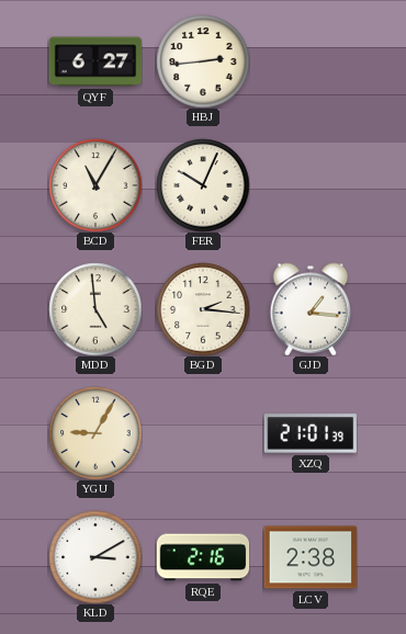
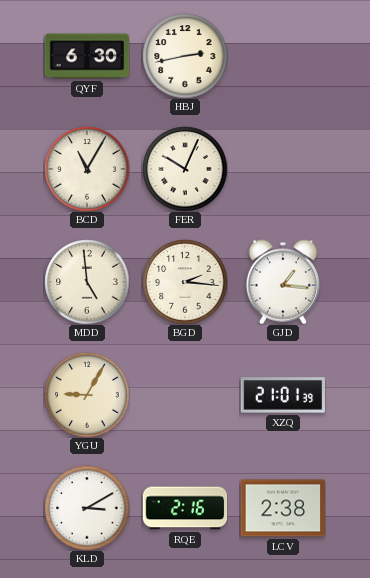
QYF: 6:27 -> 6:30
HBJ: 2:44 -> 2:43
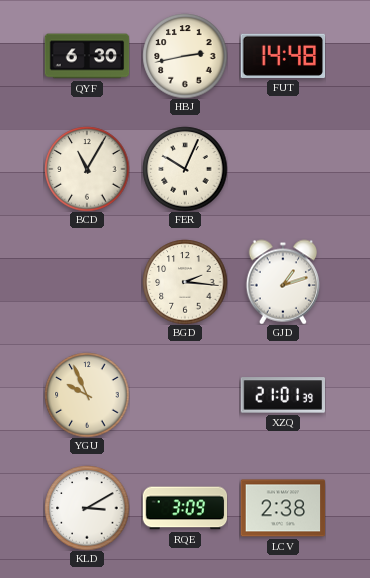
FUT: none -> 14:48
MDD: 4:59 -> none
GJD: 1:16 -> 1:12
YGU: 9:05 -> 9:56
RQE: 2:16 -> 3:09
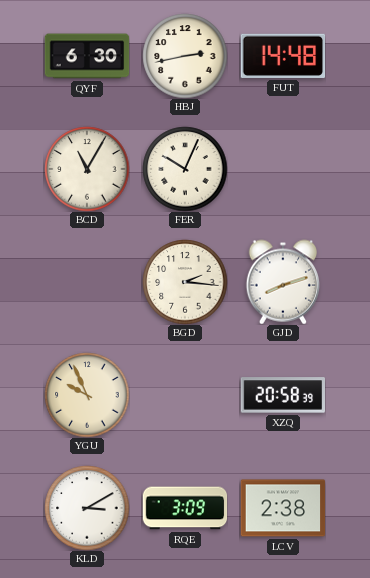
GJD: 1:12 -> 8:12
XZQ: 21:01 -> 20:58
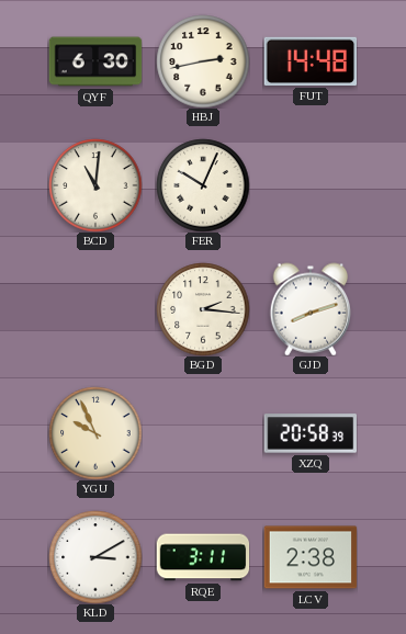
BCD: 11:05 -> 11:01
RQE: 3:09 -> 3:11
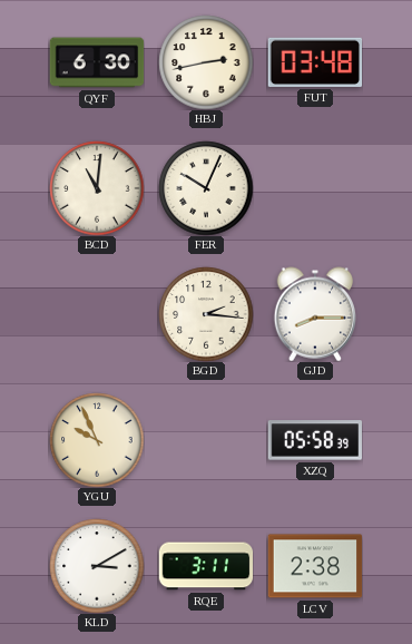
FUT: 14:48 -> 03:48
GJD: 8:12 -> 8:15
XZQ: 20:58 -> 05:58
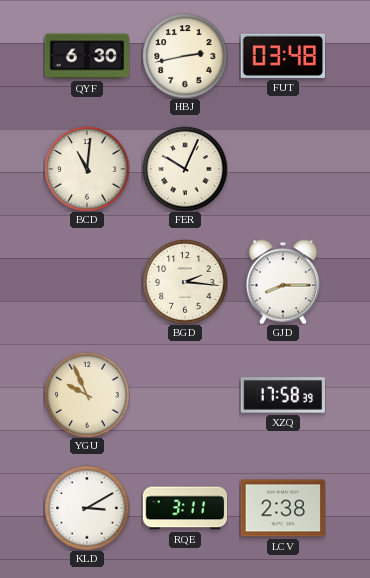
XZQ: 05:58 -> 17:58
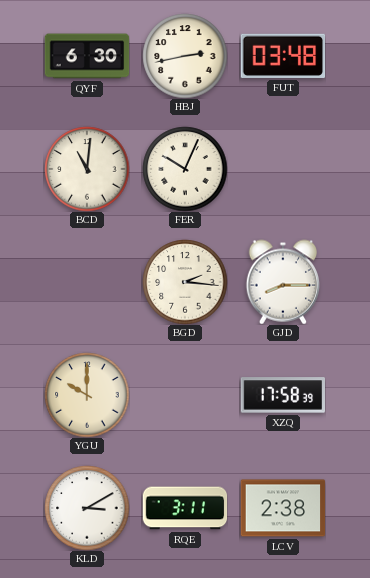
YGU: 9:56 -> 10:00
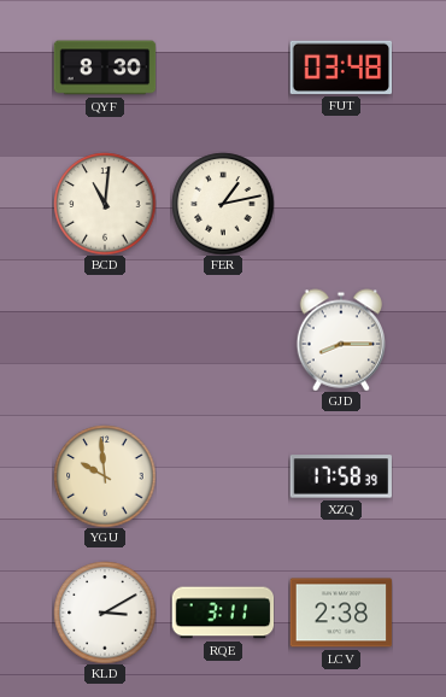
QYF: 6:30 -> 8:30
HBJ: 2:43 -> none
FER: 10:04 -> 1:13
BGD: 2:16 -> none
YGU: 10:00 -> 9:59
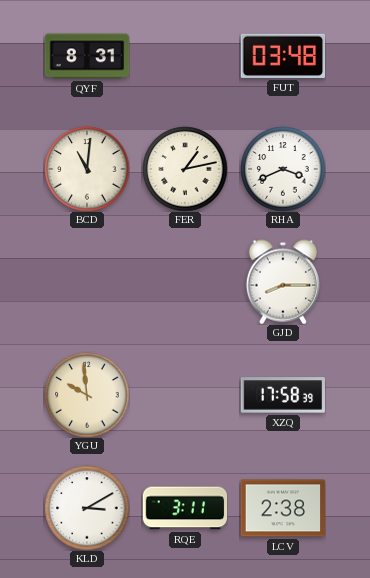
QYF: 8:30 -> 8:31
RHA: none -> 3:41
